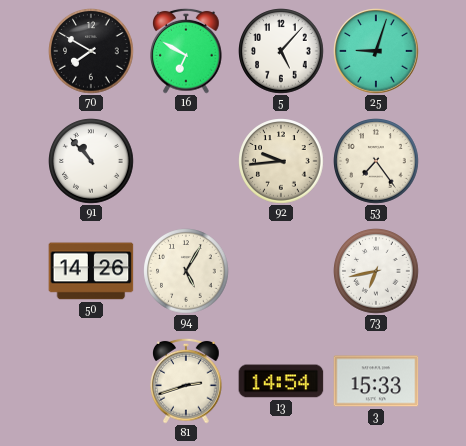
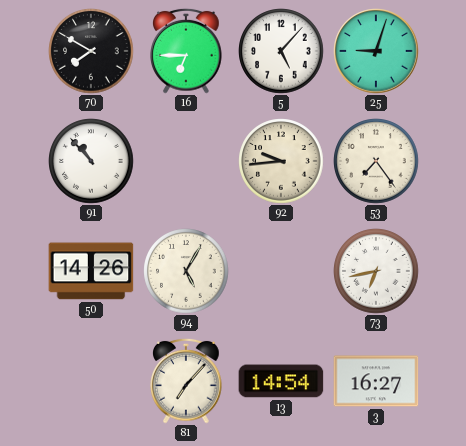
16: 6:50 -> 6:45
81: 2:42 -> 7:07
3: 15:33 -> 16:27
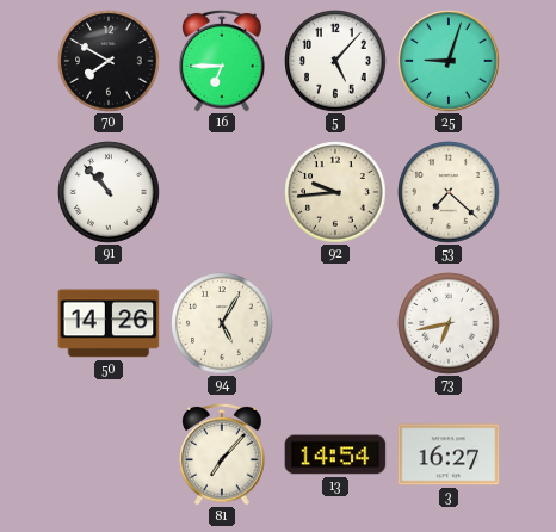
53: 7:24 -> 7:22
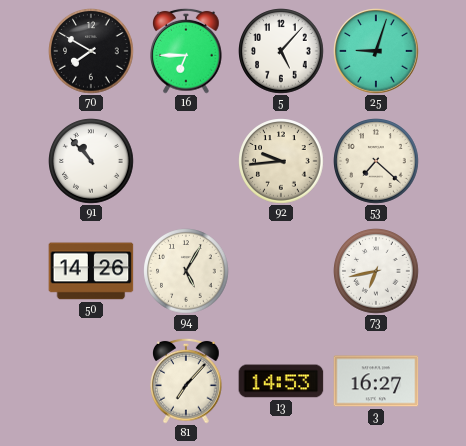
13: 14:54 -> 14:53
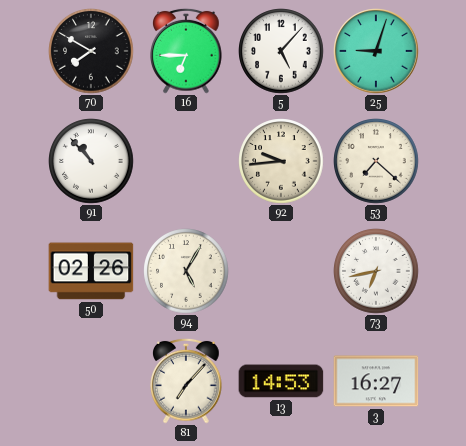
50: 14:26 -> 02:26
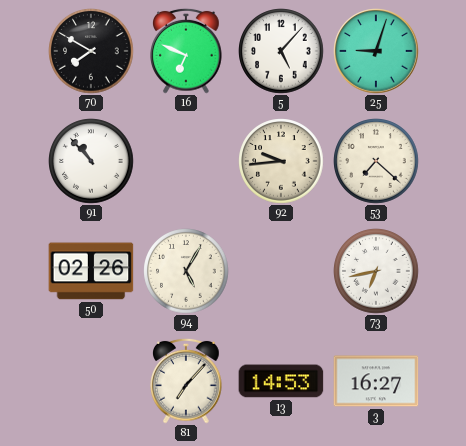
16: 6:45 -> 6:49
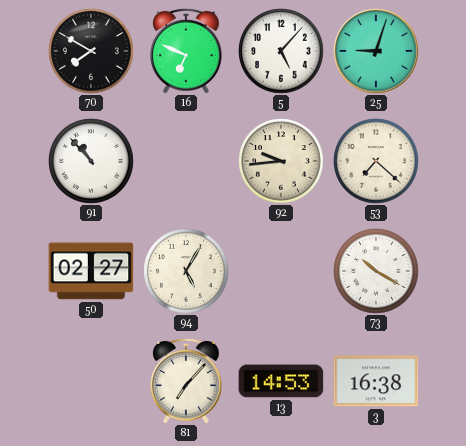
50: 02:26 -> 02:27
73: 6:43 -> 10:20
3: 16:27 -> 16:38
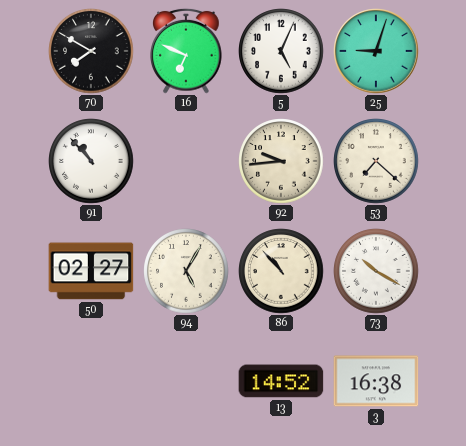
5: 5:07 -> 5:04
86: none -> 10:53
81: 7:07 -> none
13: 14:53 -> 14:52
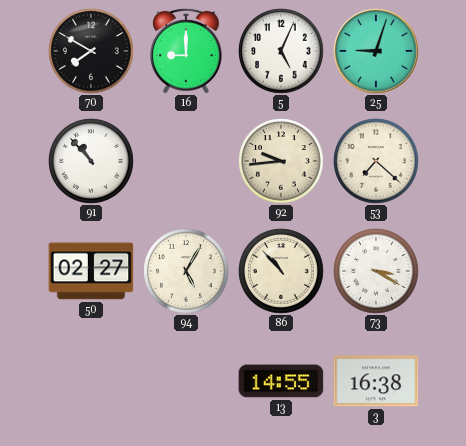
16: 6:49 -> 9:00
73: 10:20 -> 3:20
13: 14:52 -> 14:55
